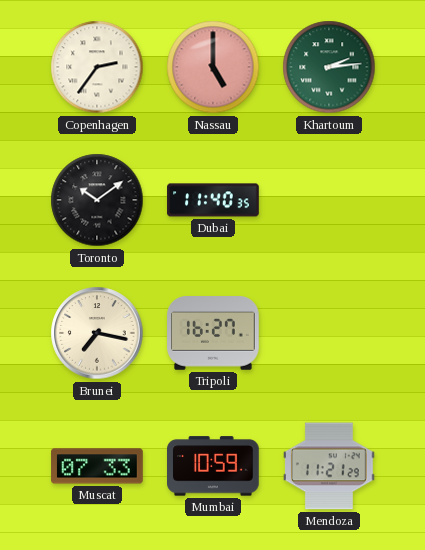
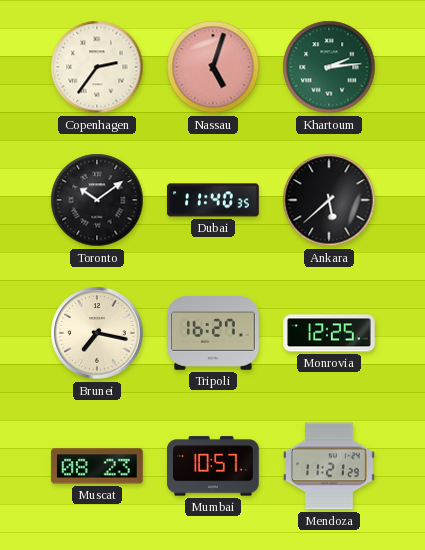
Nassau: 5:00 -> 5:03
Ankara: none -> 5:38
Monrovia: none -> 12:25
Muscat: 07:33 -> 08:23
Mumbai: 10:59 -> 10:57
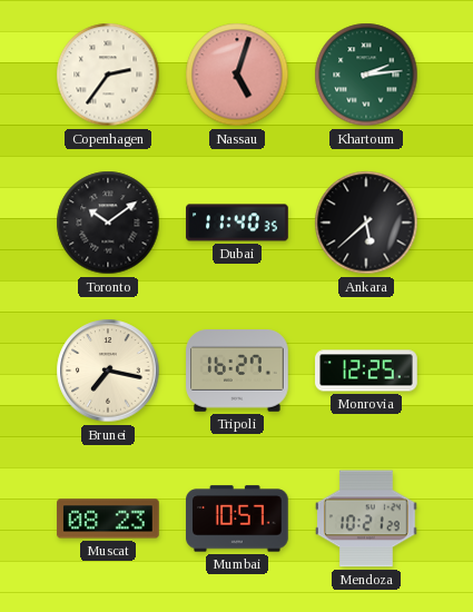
Mendoza: 11:21 -> 10:21
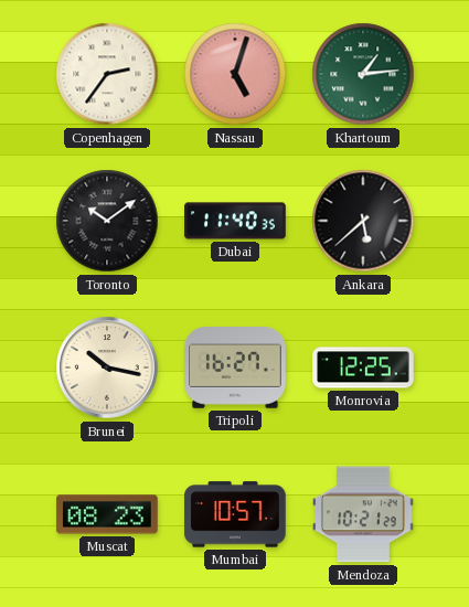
Khartoum: 2:14 -> 1:14
Brunei: 7:17 -> 10:17
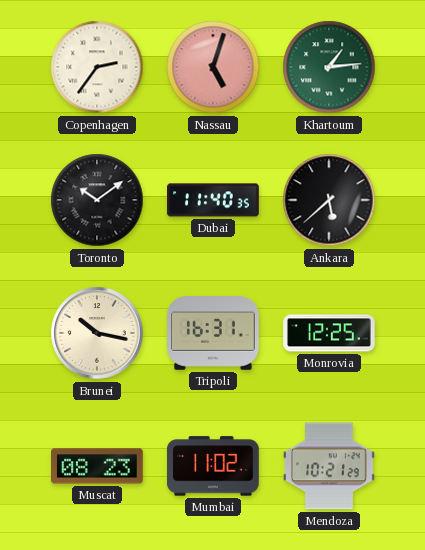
Tripoli: 16:27 -> 16:31
Mumbai: 10:57 -> 11:02
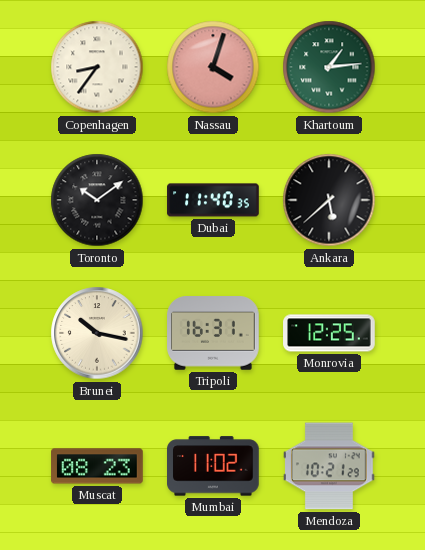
Copenhagen: 2:36 -> 8:36
Nassau: 5:03 -> 4:03
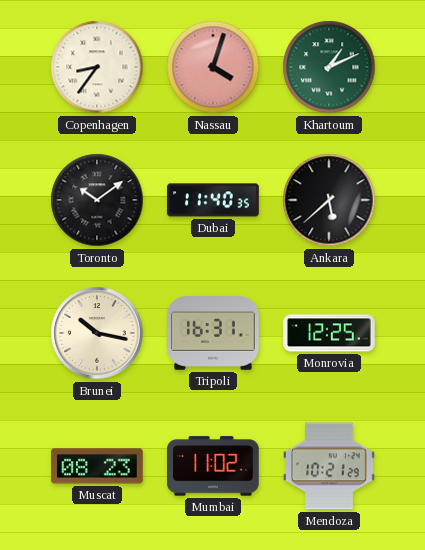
Khartoum: 1:14 -> 1:11
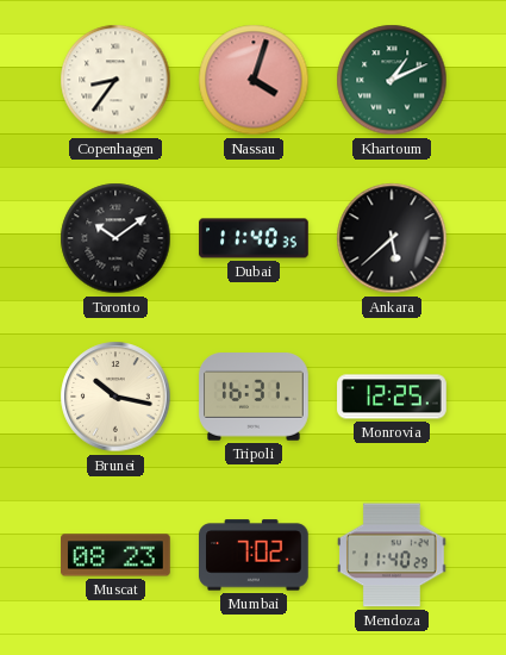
Mumbai: 11:02 -> 7:02
Mendoza: 10:21 -> 11:40
